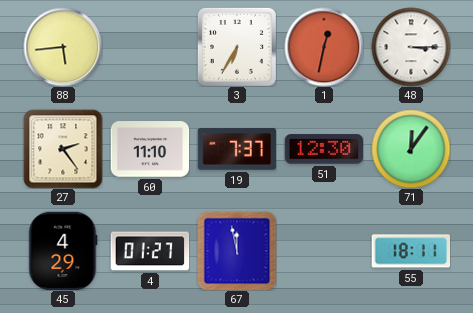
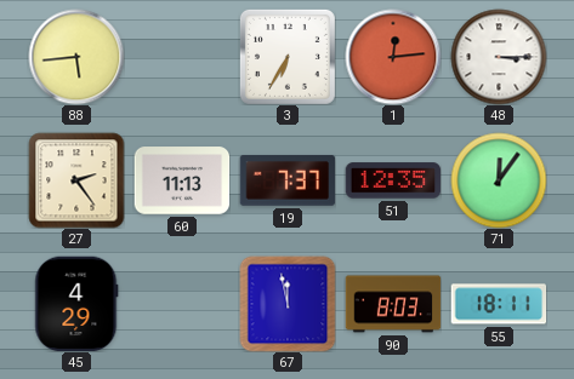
1: 12:32 -> 12:14
60: 11:10 -> 11:13
51: 12:30 -> 12:35
4: 01:27 -> none
90: none -> 8:03
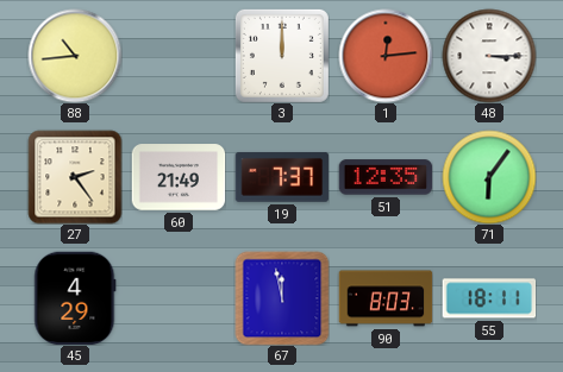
88: 5:44 -> 10:44
3: 6:35 -> 12:00
60: 11:13 -> 21:49
71: 12:06 -> 6:06
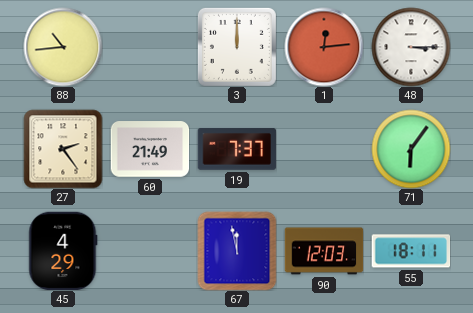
51: 12:35 -> none
90: 8:03 -> 12:03
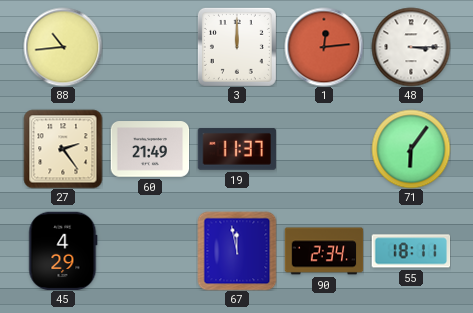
19: 7:37 -> 11:37
90: 12:03 -> 2:34
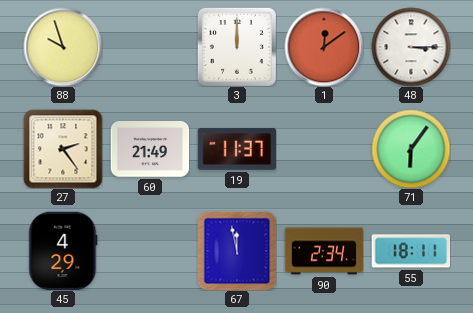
88: 10:44 -> 9:57
1: 12:14 -> 12:09
